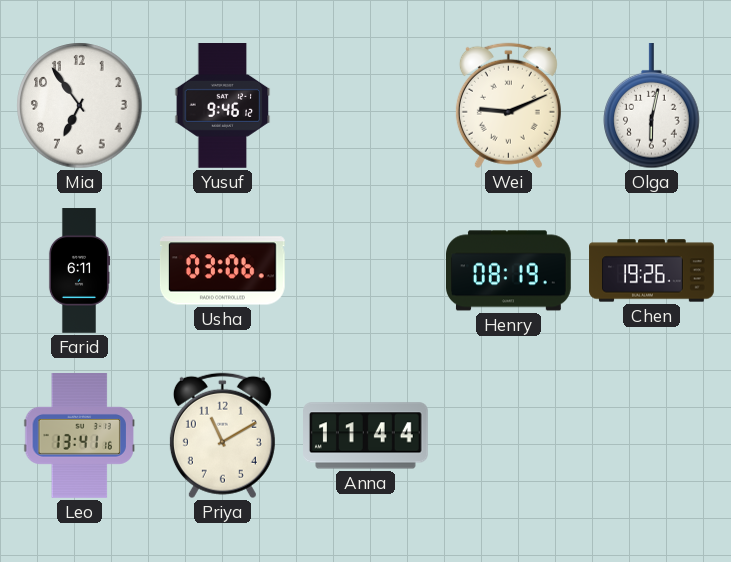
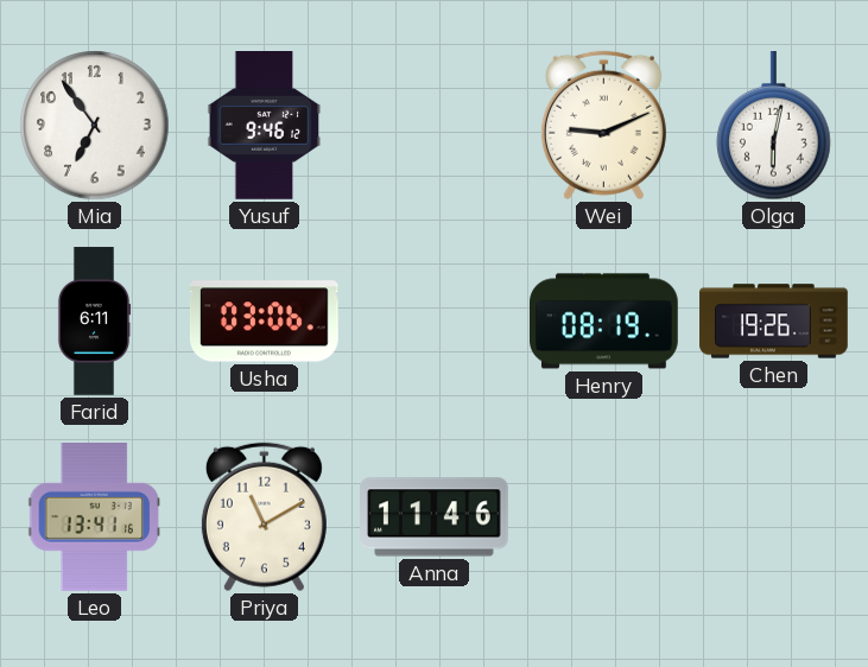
Anna: 11:44 -> 11:46
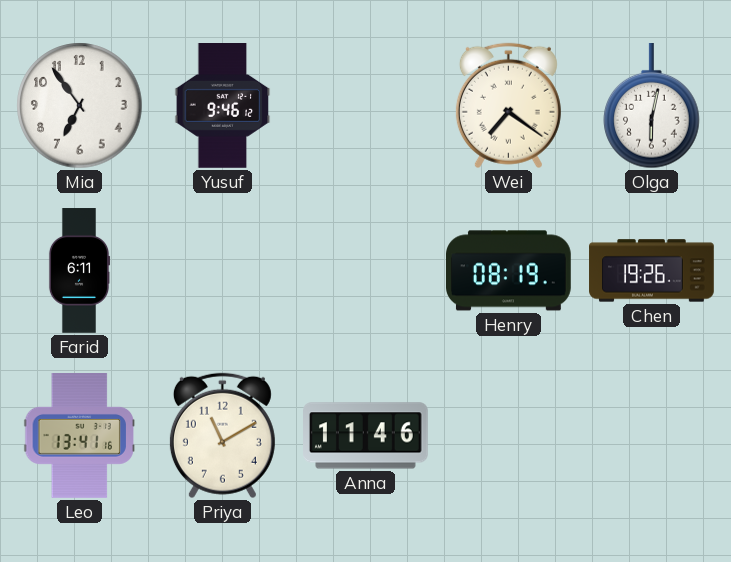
Wei: 9:11 -> 7:21
Usha: 03:06 -> none
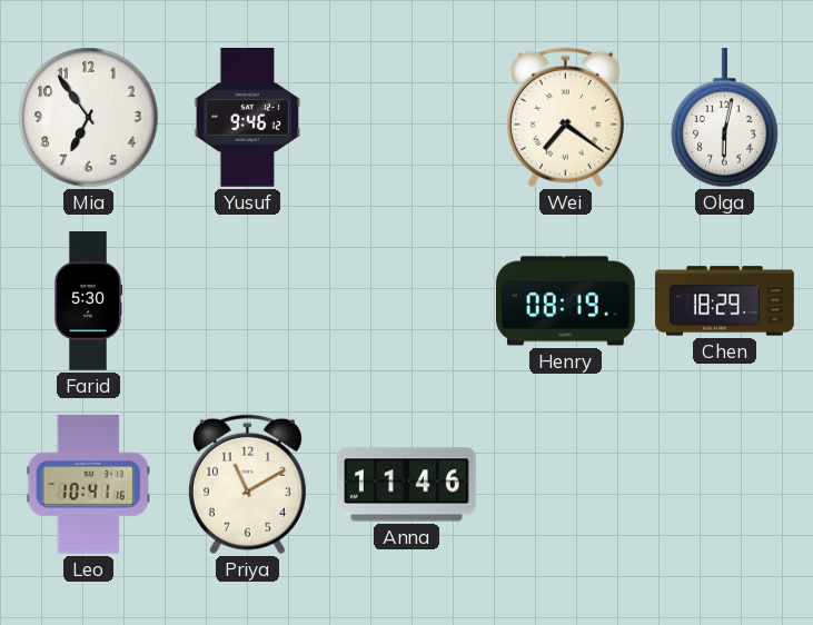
Farid: 6:11 -> 5:30
Chen: 19:26 -> 18:29
Leo: 13:41 -> 10:41
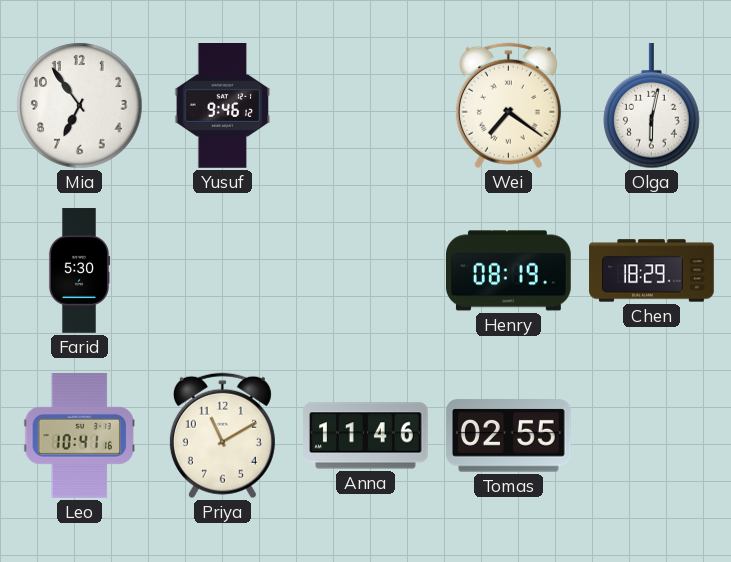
Tomas: none -> 02:55
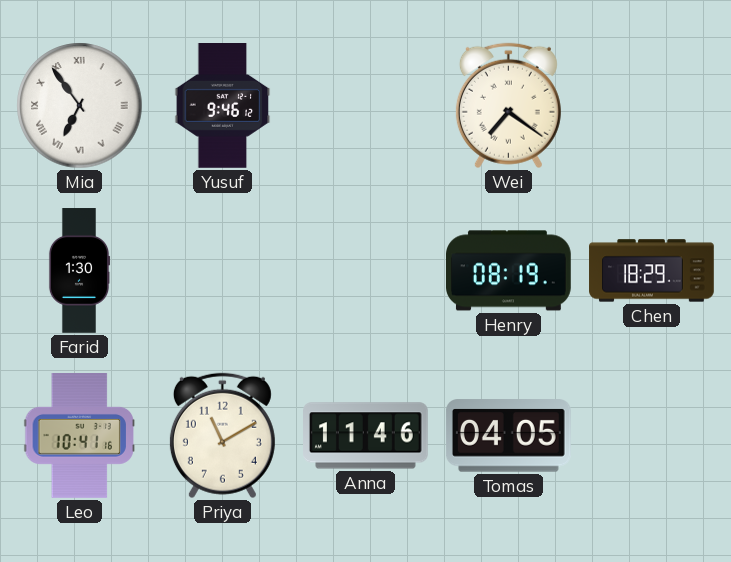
Mia numerals: Arabic -> Roman
Olga: 6:02 -> none
Farid: 5:30 -> 1:30
Tomas: 02:55 -> 04:05
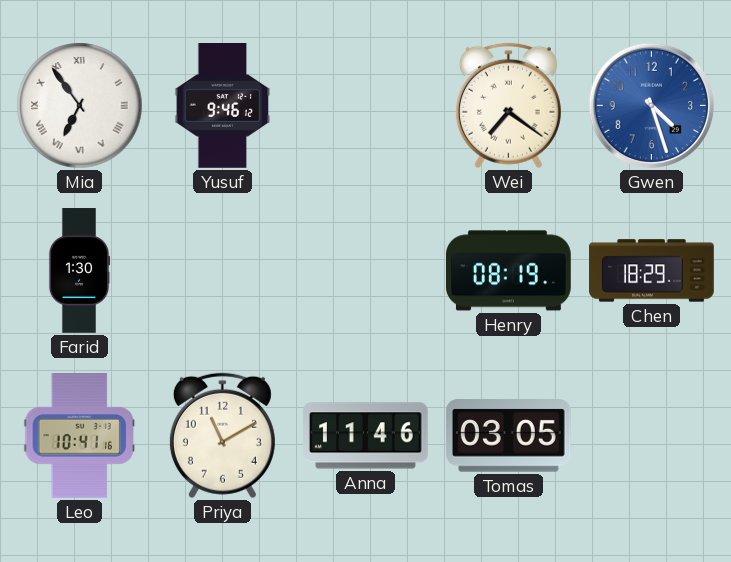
Gwen: none -> 4:27
Tomas: 04:05 -> 03:05
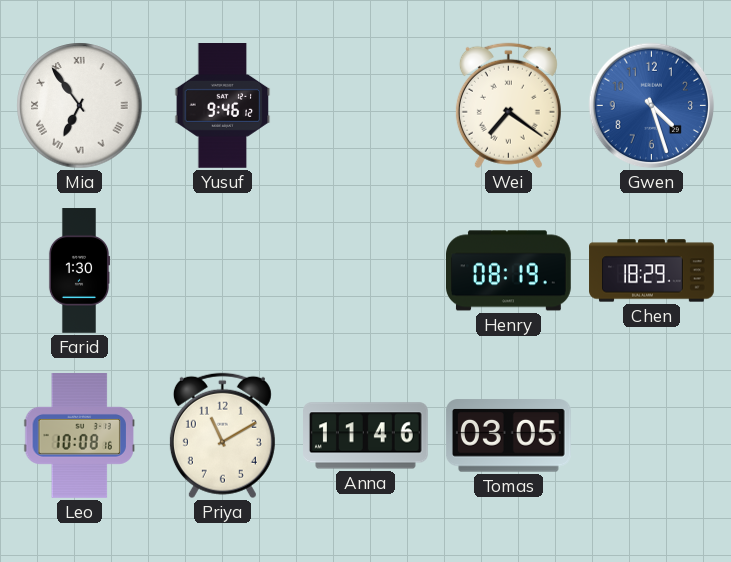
Leo: 10:41 -> 10:08
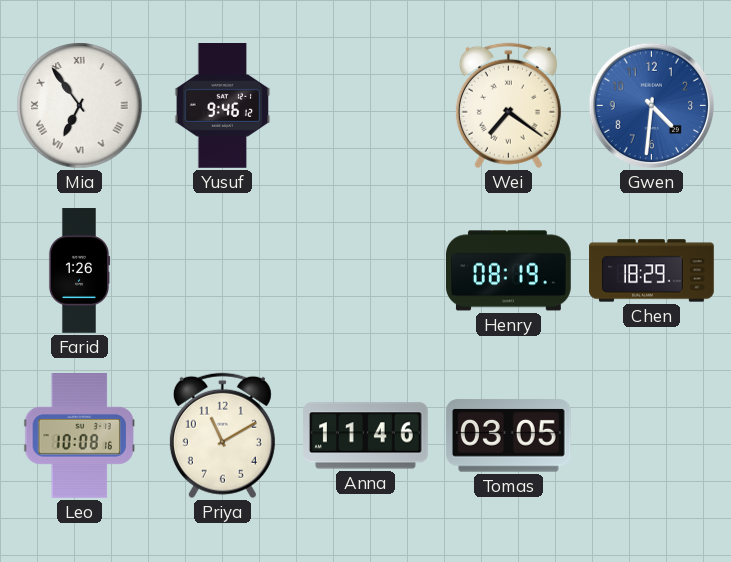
Gwen: 4:27 -> 4:31
Farid: 1:30 -> 1:26
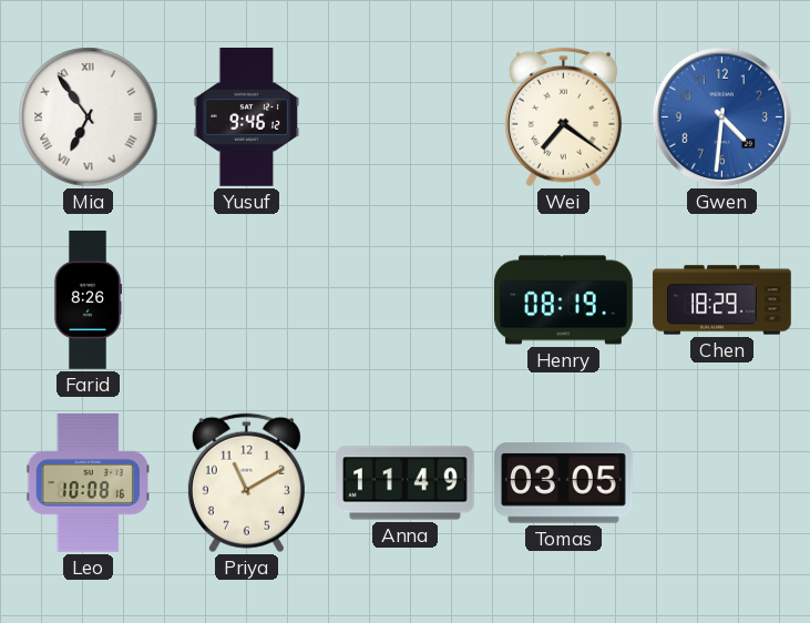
Farid: 1:26 -> 8:26
Anna: 11:46 -> 11:49
